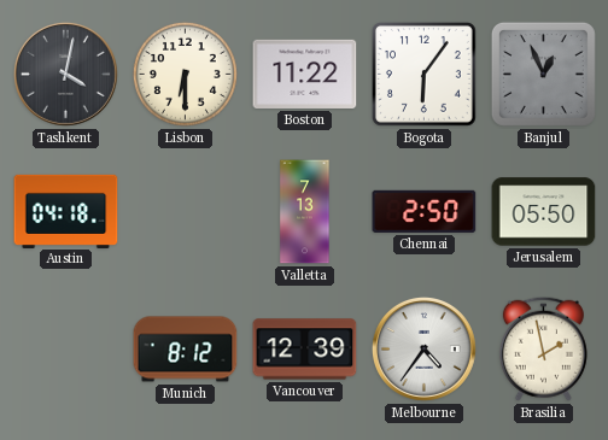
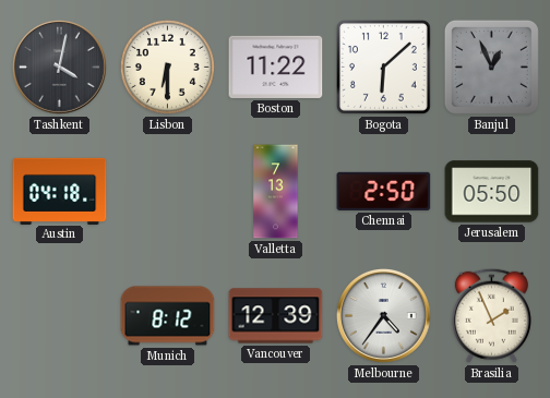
Bogota: 6:06 -> 6:08
Brasilia: 1:58 -> 1:56
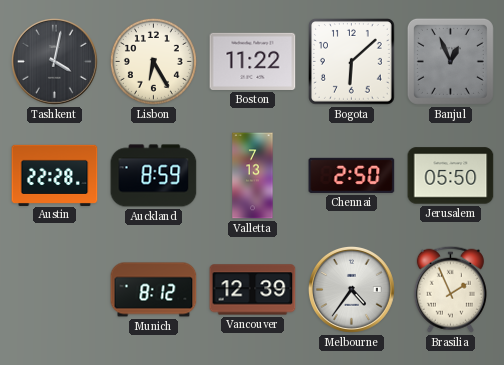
Lisbon: 6:30 -> 6:25
Austin: 04:18 -> 22:28
Auckland: none -> 8:59
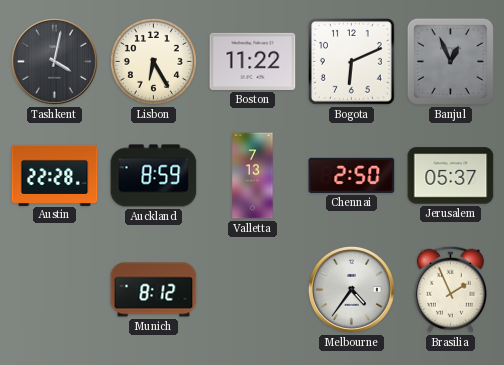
Bogota: 6:08 -> 6:11
Jerusalem: 05:50 -> 05:37
Vancouver: 12:39 -> none
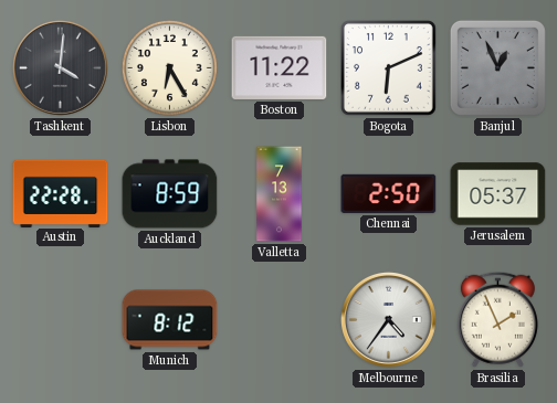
Tashkent: 4:02 -> 4:01
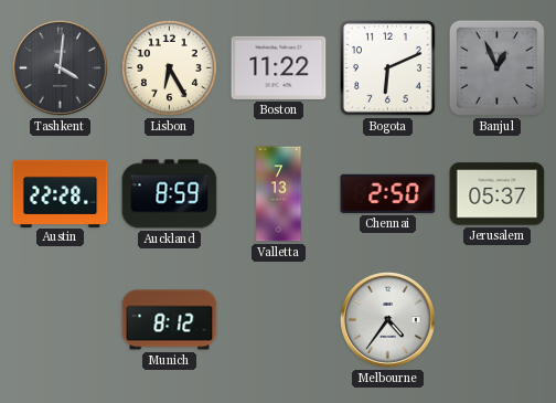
Brasilia: 1:56 -> none
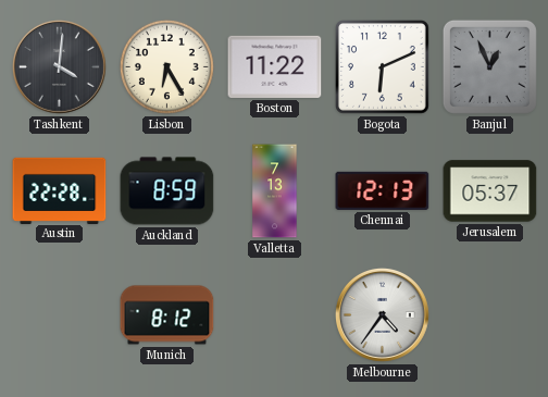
Chennai: 2:50 -> 12:13
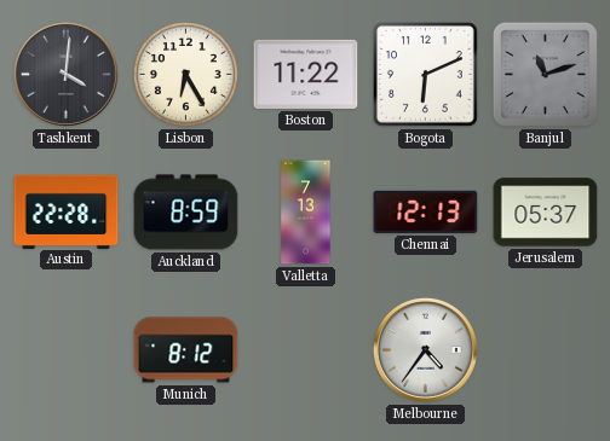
Banjul: 12:56 -> 11:12
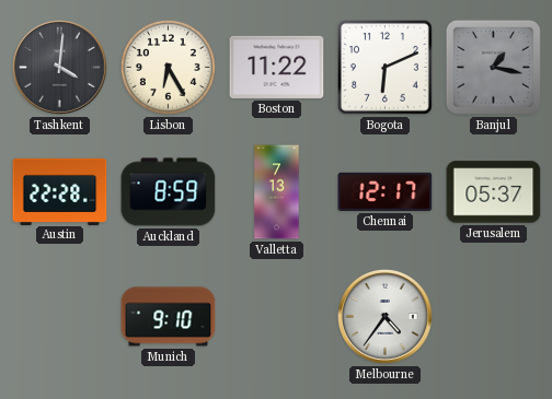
Banjul: 11:12 -> 1:17
Chennai: 12:13 -> 12:17
Munich: 8:12 -> 9:10
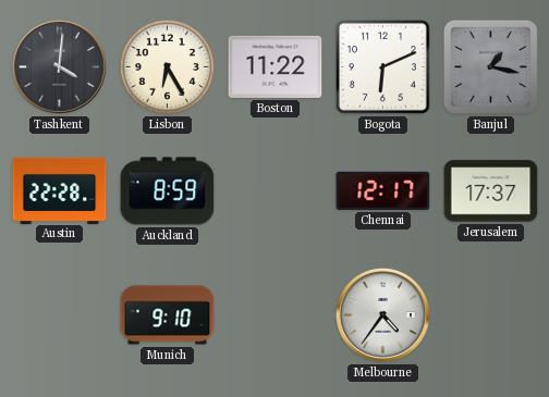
Valletta: 7:13 -> none
Jerusalem: 05:37 -> 17:37
